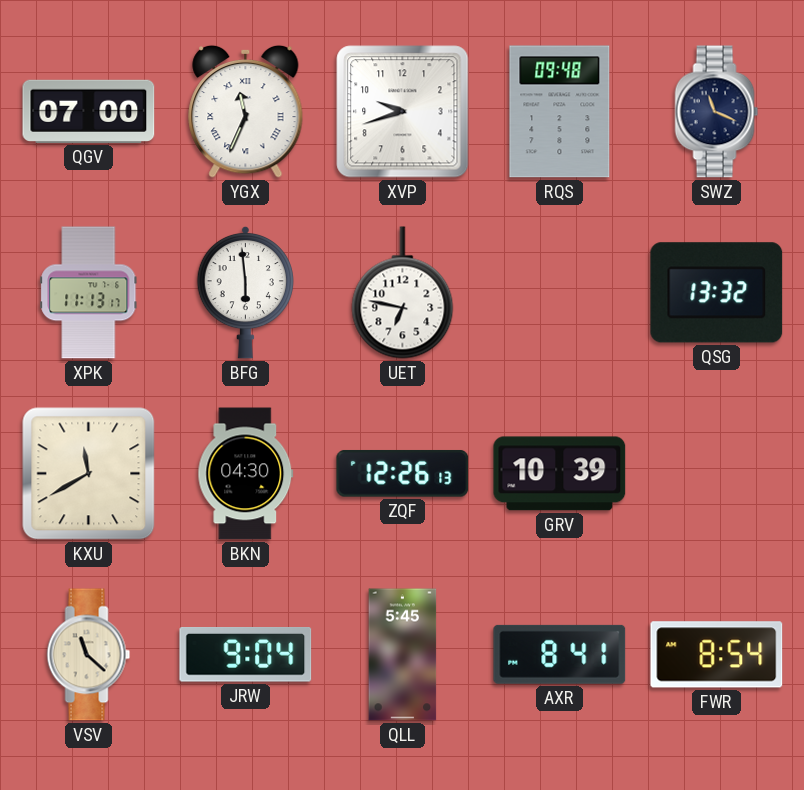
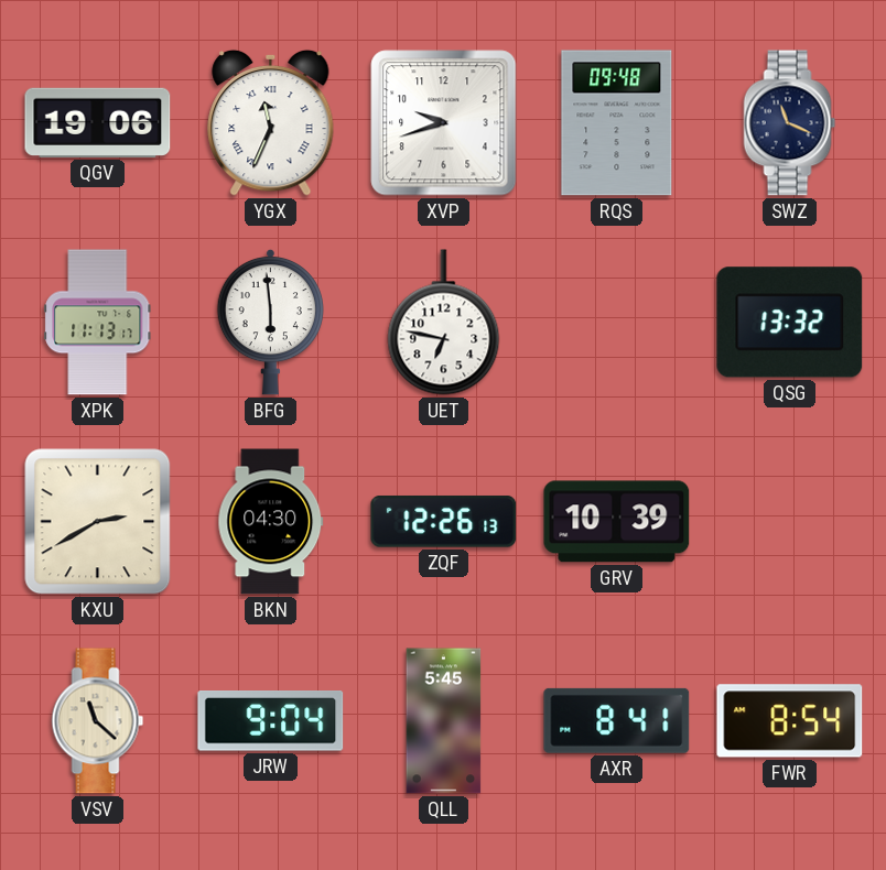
QGV: 07:00 -> 19:06
KXU: 11:40 -> 2:40
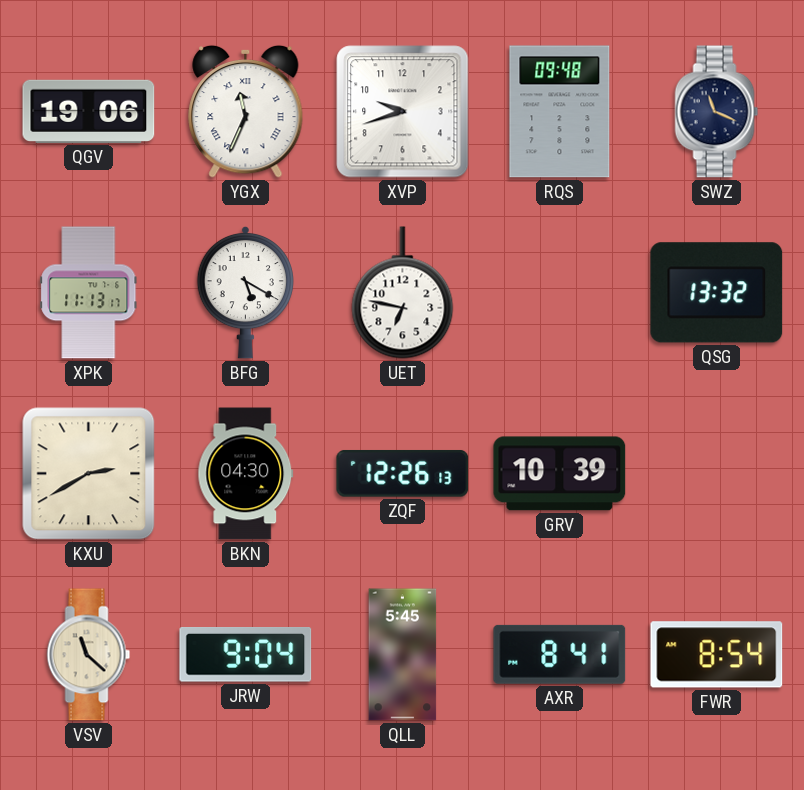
BFG: 5:59 -> 5:20
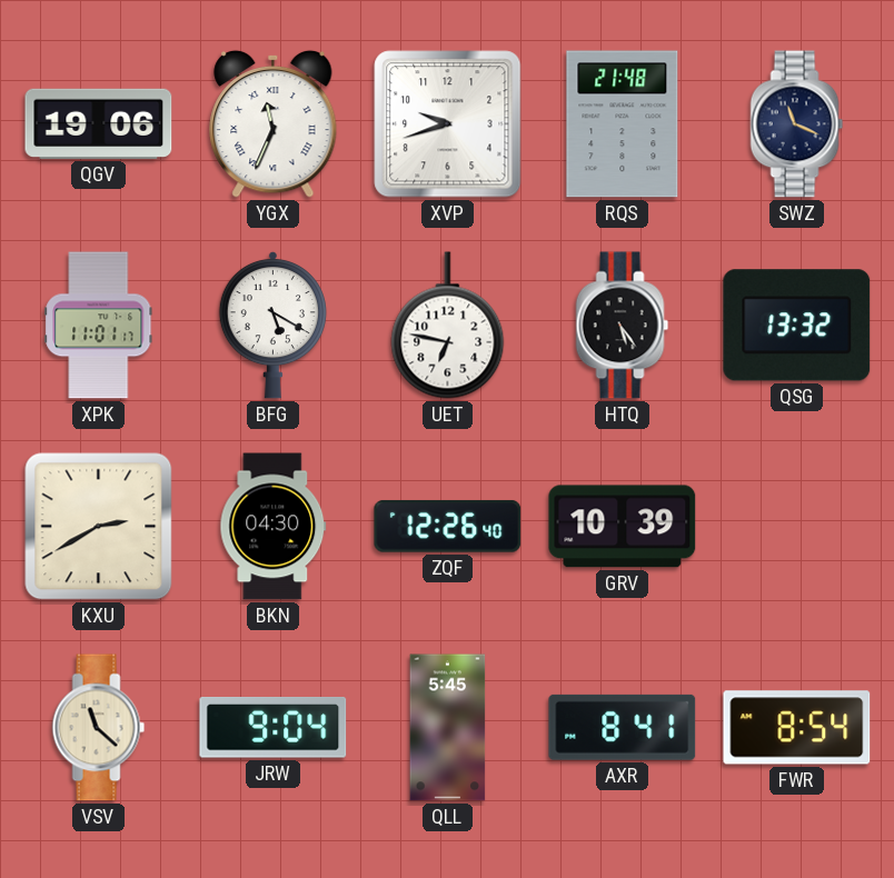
RQS: 09:48 -> 21:48
XPK: 11:13 -> 11:01
HTQ: none -> 5:24
ZQF: 12:26:13 -> 12:26:40
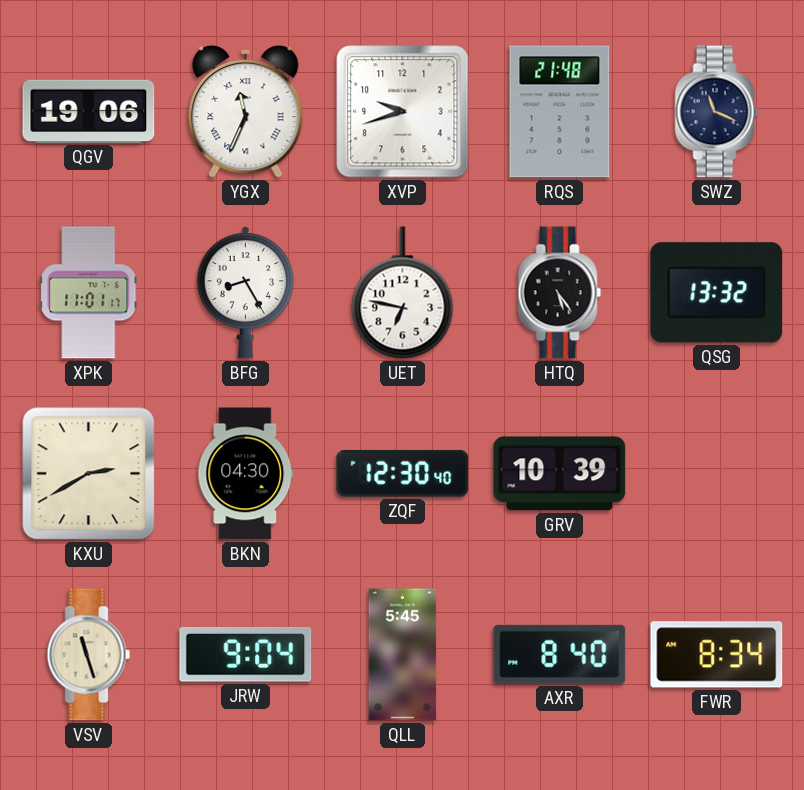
BFG: 5:20 -> 8:25
ZQF: 12:26 -> 12:30
VSV: 11:22 -> 11:27
AXR: 8:41 -> 8:40
FWR: 8:54 -> 8:34
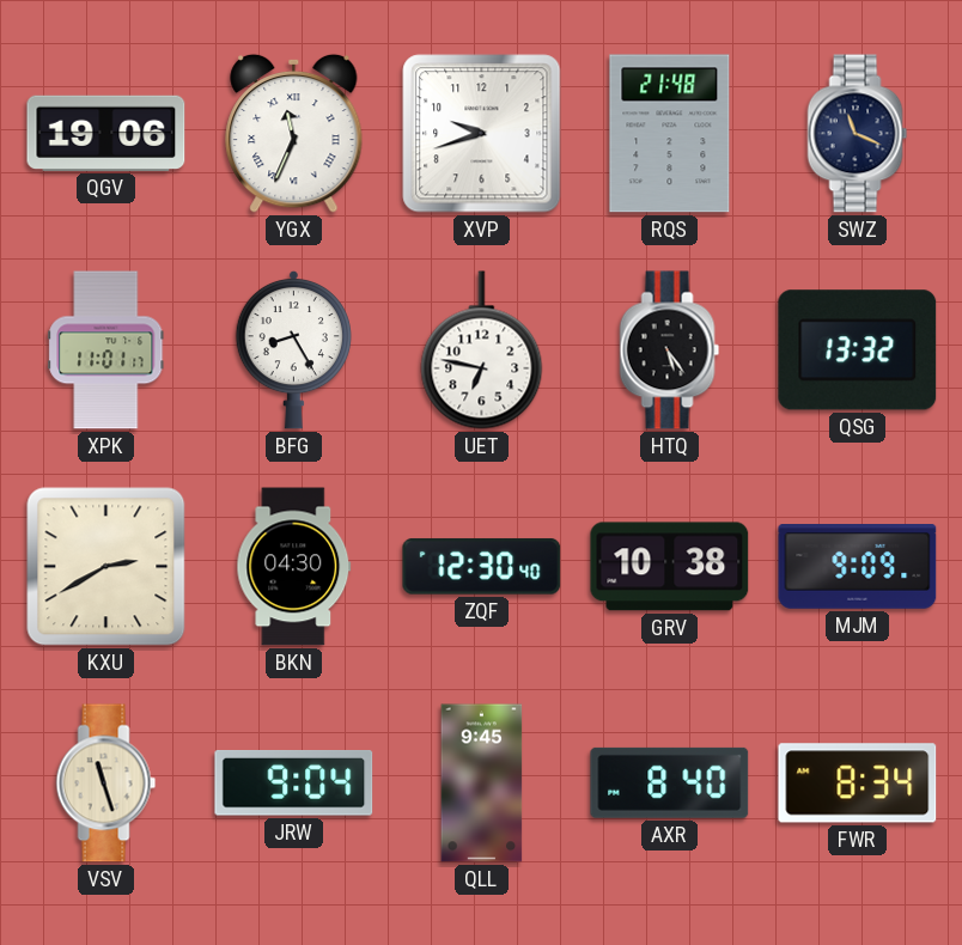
GRV: 10:39 -> 10:38
MJM: none -> 9:09
QLL: 5:45 -> 9:45
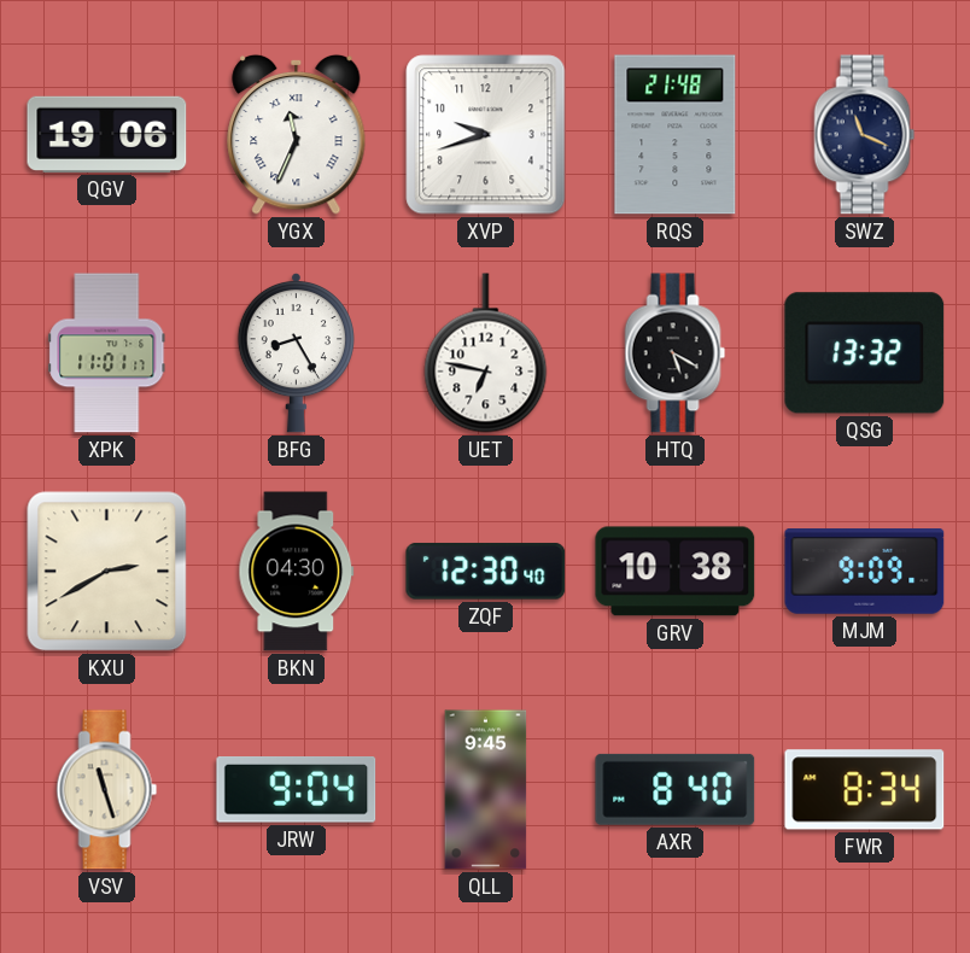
HTQ: 5:24 -> 5:20
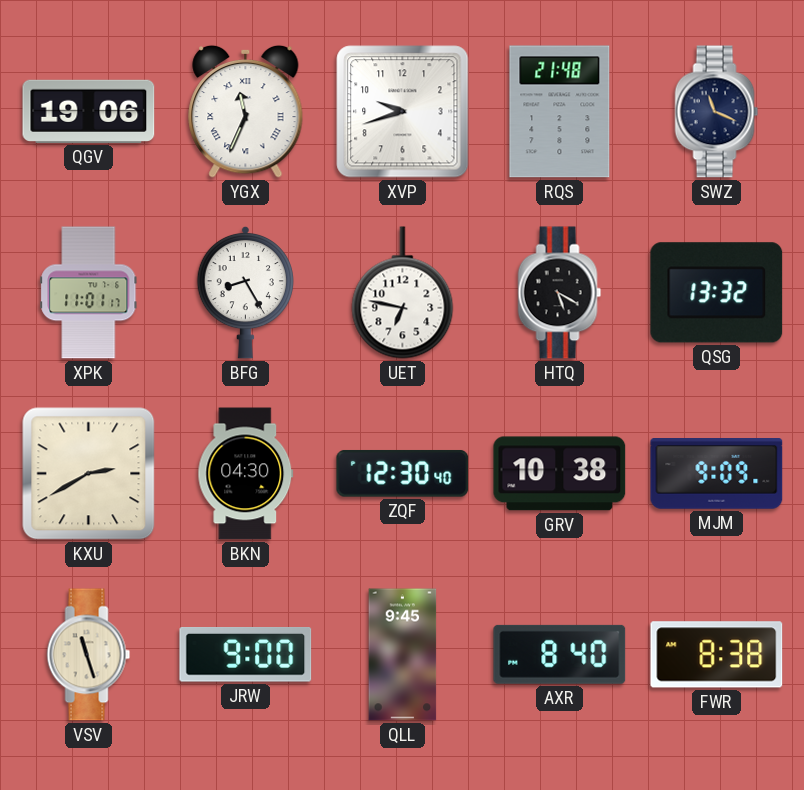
JRW: 9:04 -> 9:00
FWR: 8:34 -> 8:38
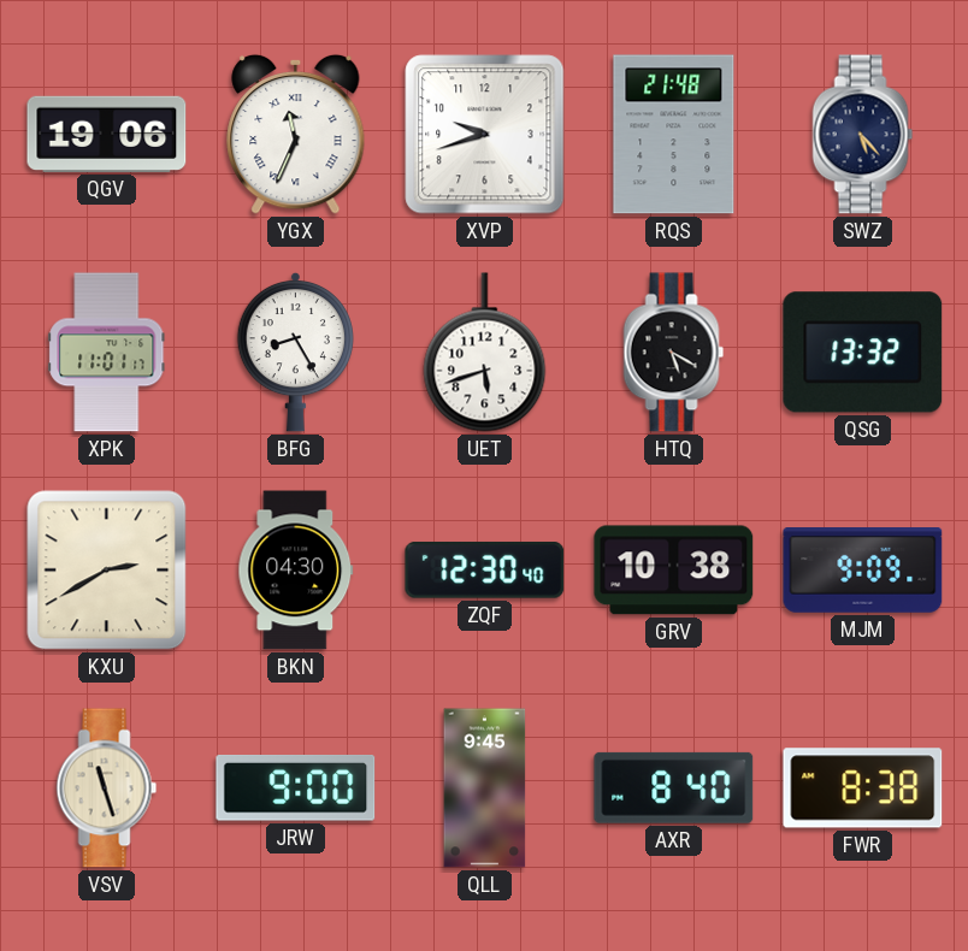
SWZ: 11:19 -> 5:23
UET: 6:47 -> 5:42
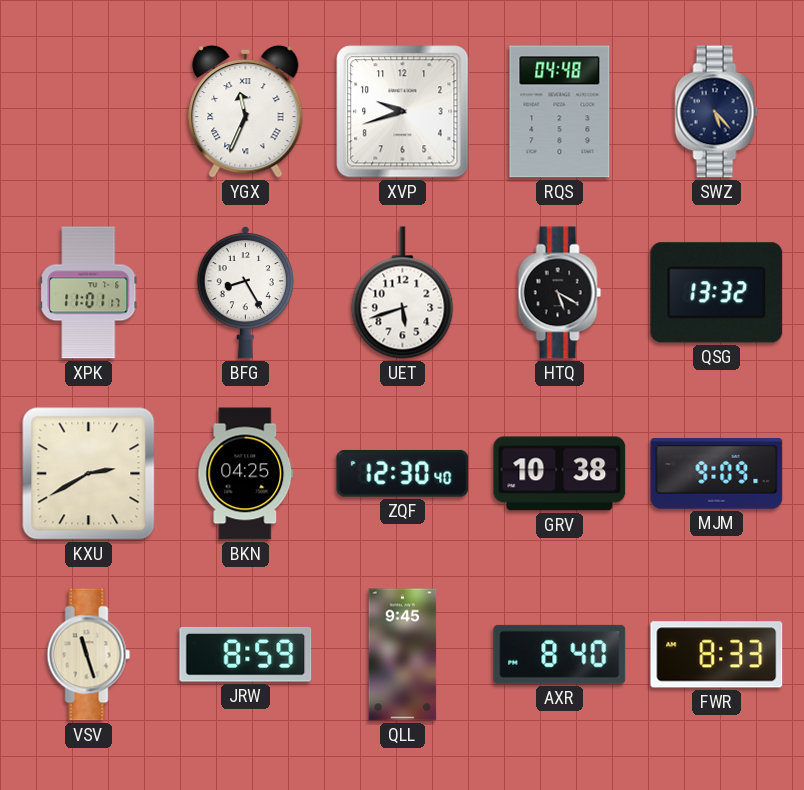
QGV: 19:06 -> none
RQS: 21:48 -> 04:48
BKN: 04:30 -> 04:25
JRW: 9:00 -> 8:59
FWR: 8:38 -> 8:33
